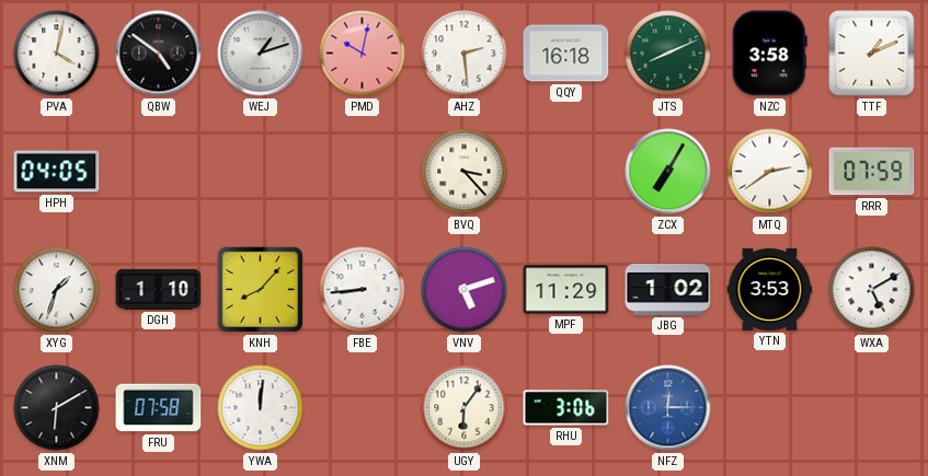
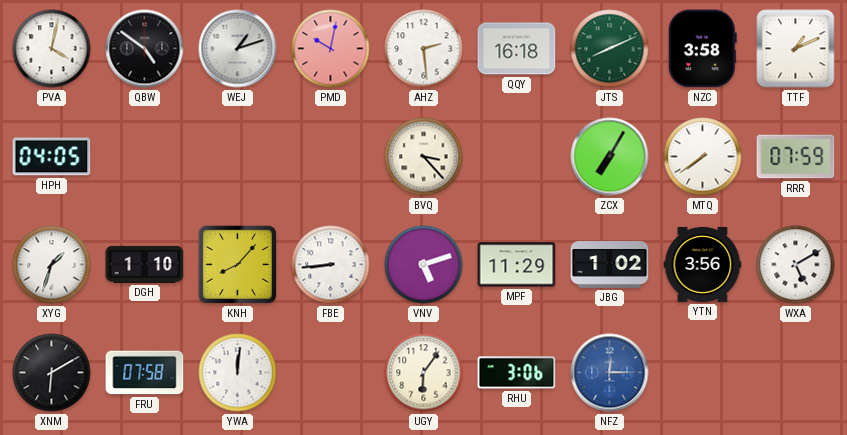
MTQ: 2:39 -> 7:39
YTN: 3:53 -> 3:56
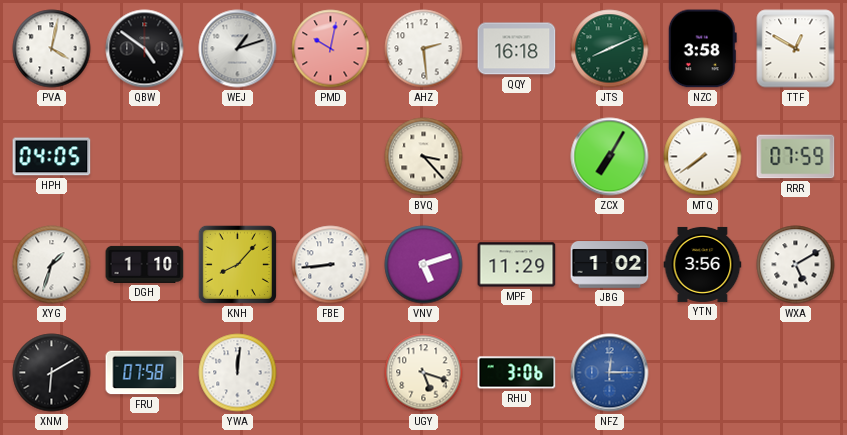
TTF: 1:11 -> 12:50
UGY: 6:06 -> 5:18
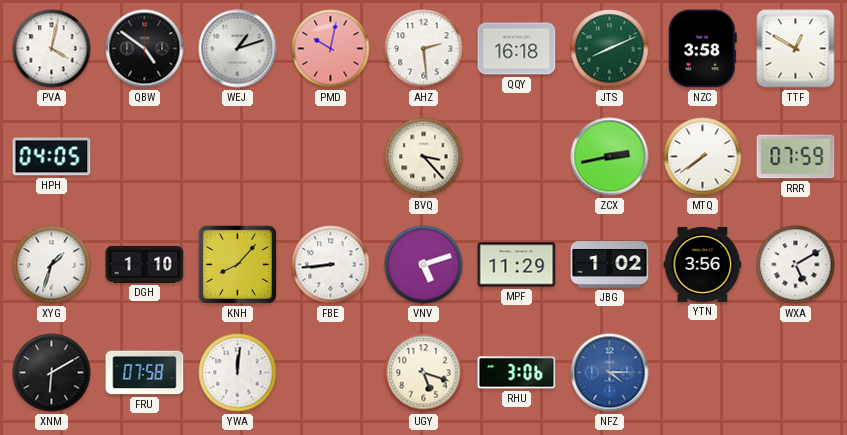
ZCX: 7:05 -> 2:43
NFZ: 12:15 -> 4:15
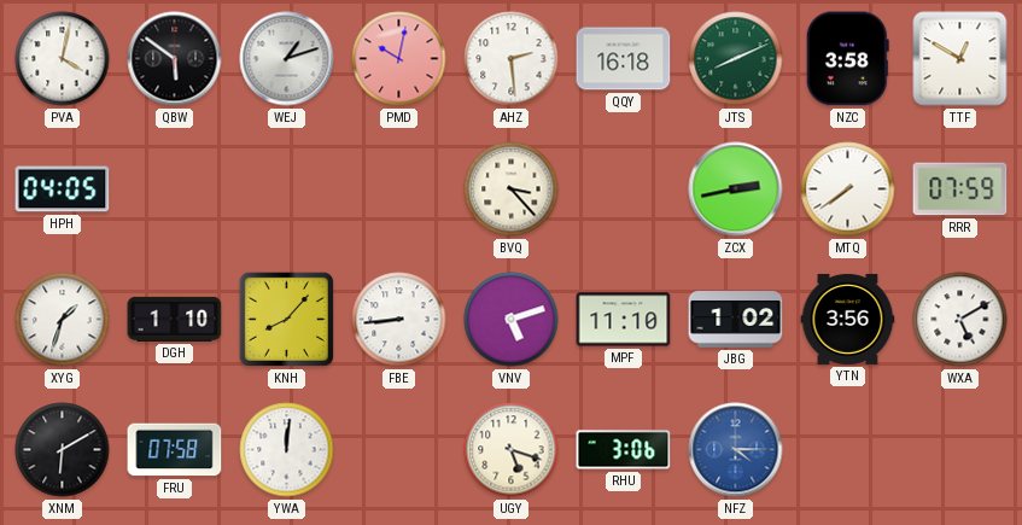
QBW: 4:51 -> 5:51
MPF: 11:29 -> 11:10
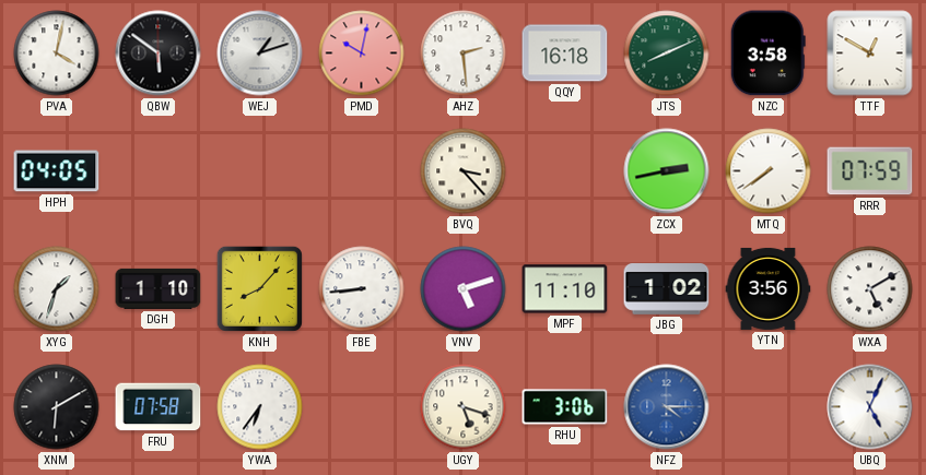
YWA: 12:01 -> 6:36
UBQ: none -> 5:04
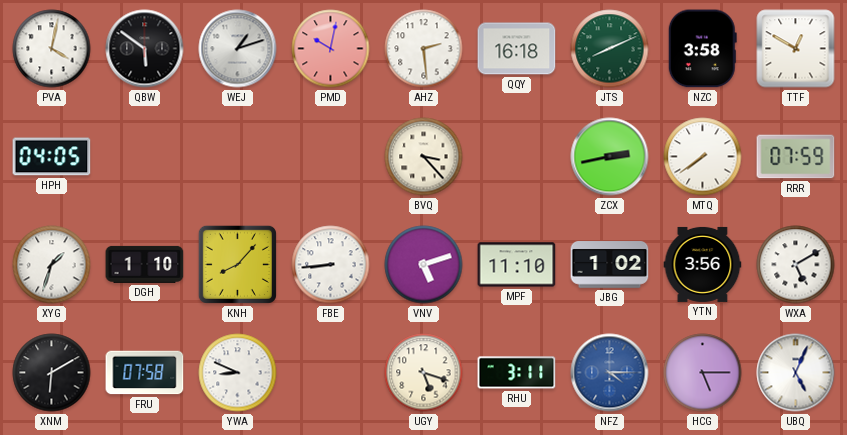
YWA: 6:36 -> 8:49
RHU: 3:06 -> 3:11
HCG: none -> 5:15
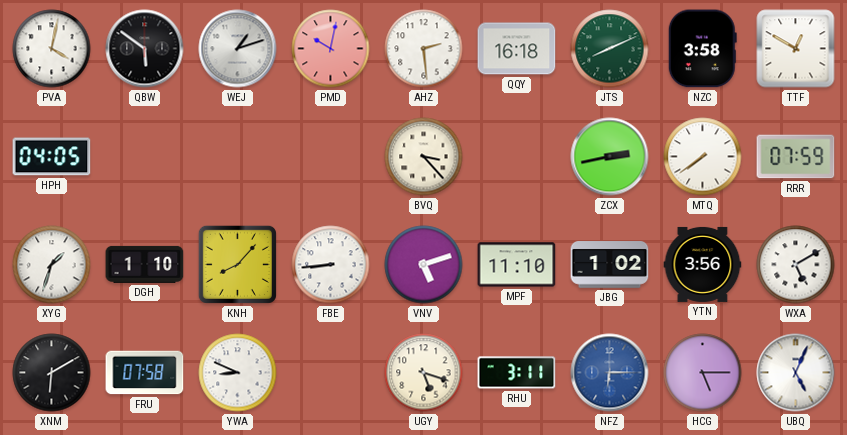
NFZ: 4:15 -> 6:15
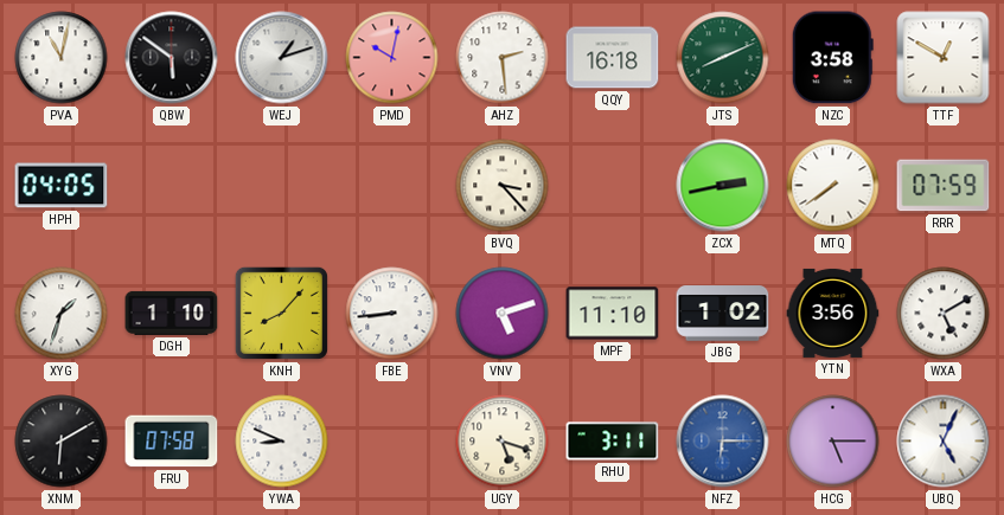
PVA: 4:02 -> 11:02
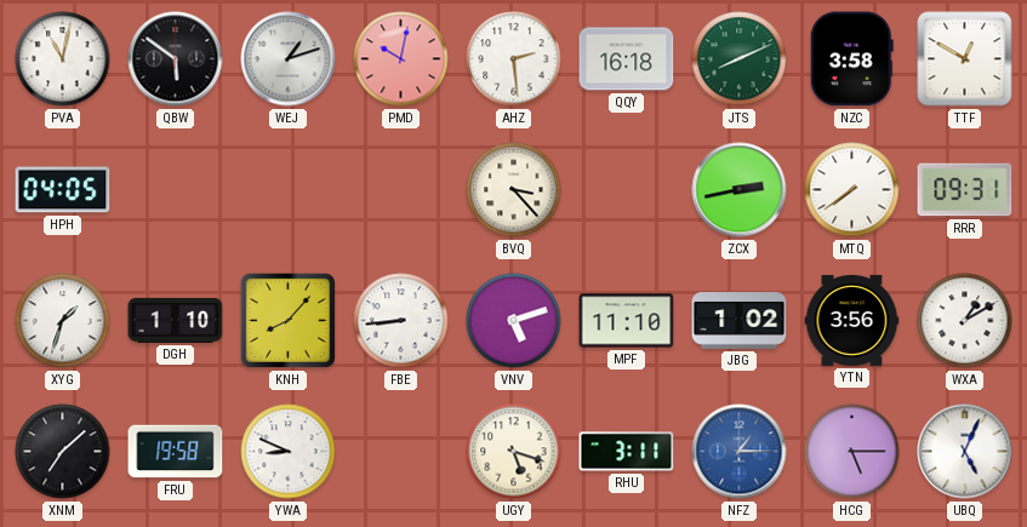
RRR: 07:59 -> 09:31
WXA: 5:10 -> 1:10
XNM: 6:10 -> 7:08
FRU: 07:58 -> 19:58
NFZ: 6:15 -> 1:15
